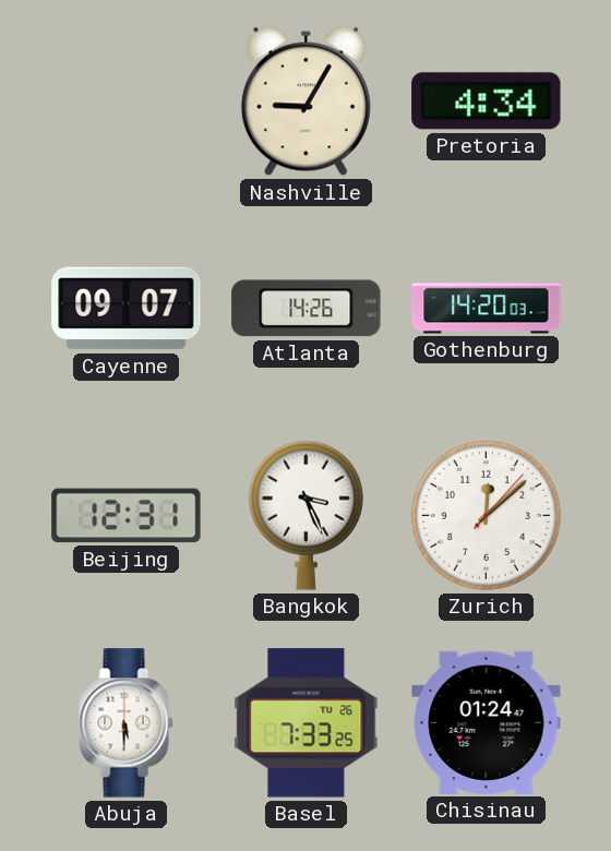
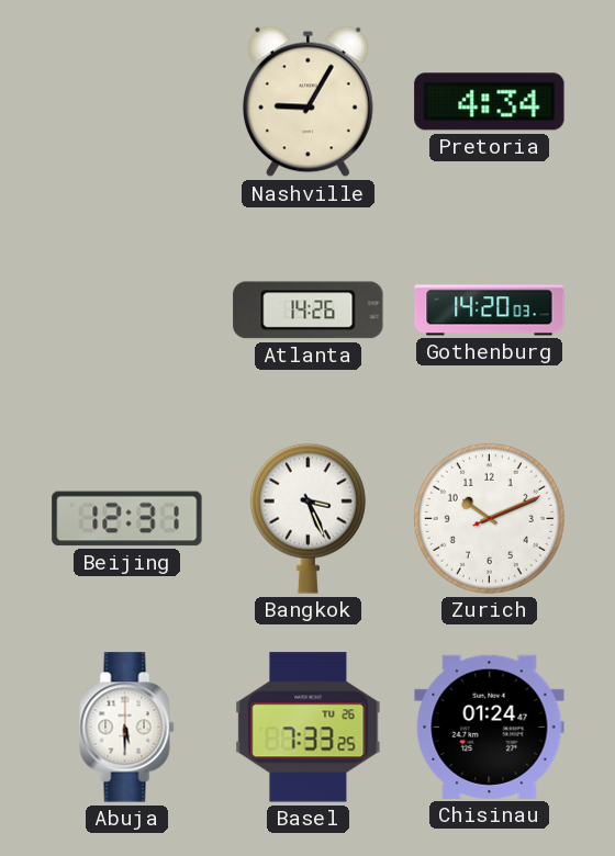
Cayenne: 09:07 -> none
Zurich: 12:08 -> 10:11
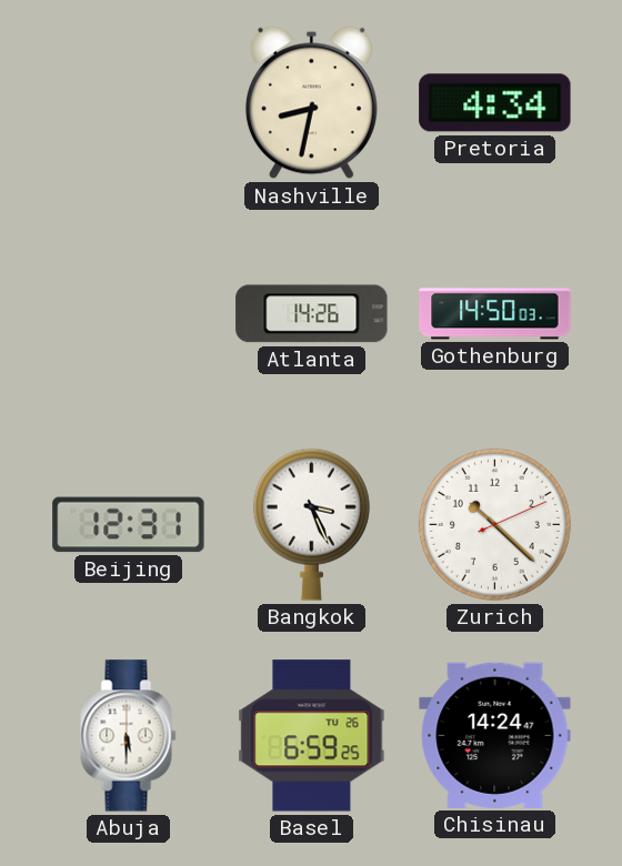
Nashville: 9:05 -> 8:32
Gothenburg: 14:20 -> 14:50
Zurich: 10:11 -> 10:22
Basel: 7:33 -> 6:59
Chisinau: 01:24 -> 14:24
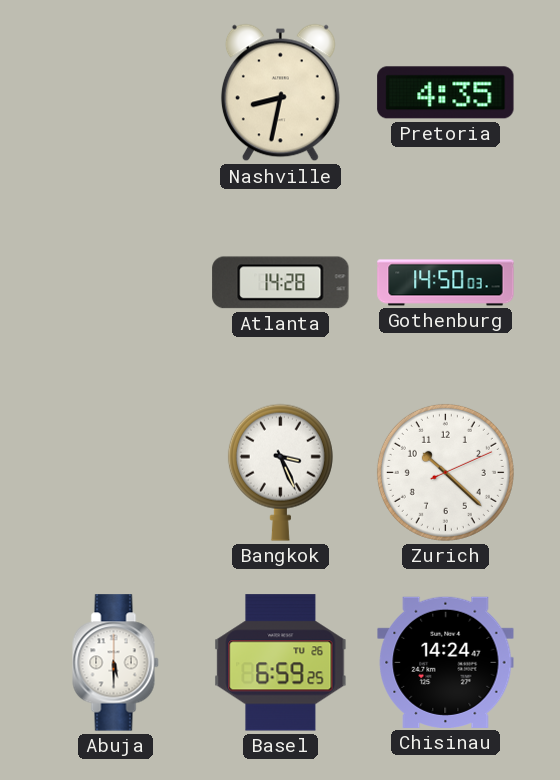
Pretoria: 4:34 -> 4:35
Atlanta: 14:26 -> 14:28
Beijing: 12:31 -> none
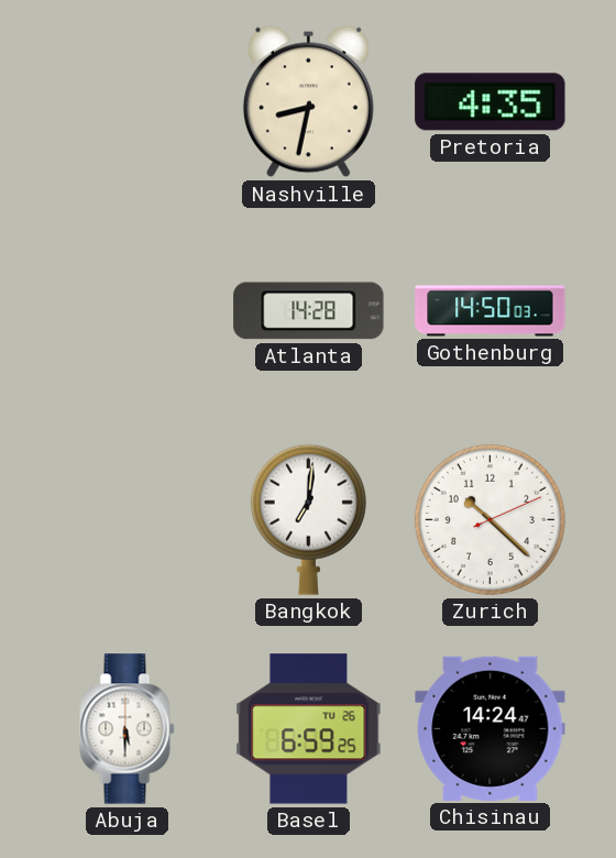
Bangkok: 3:26 -> 7:01
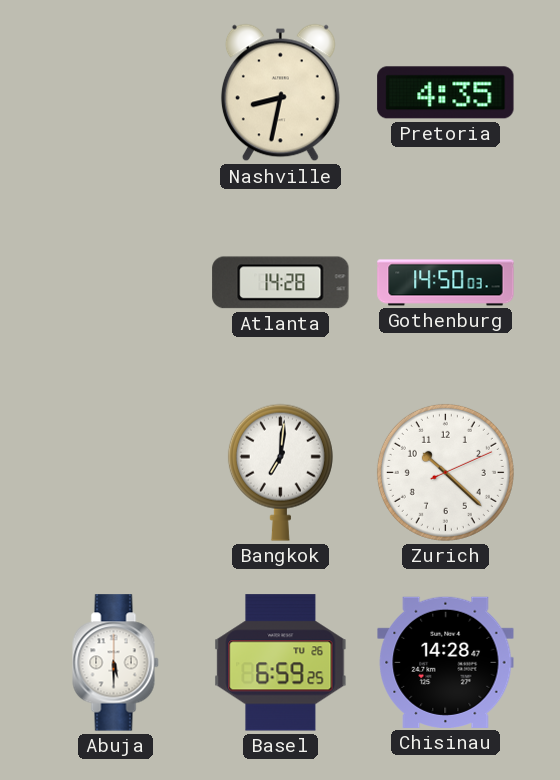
Chisinau: 14:24 -> 14:28
